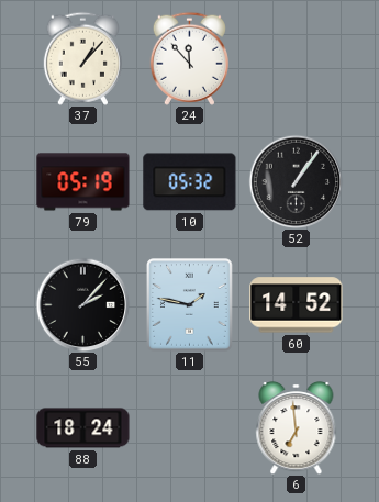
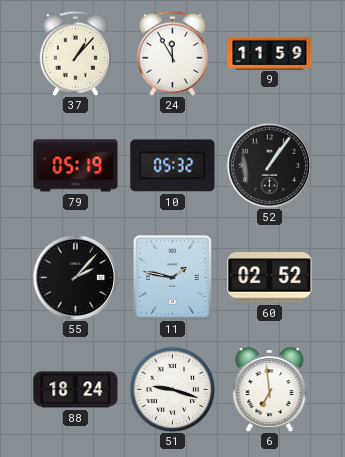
24: 11:53 -> 11:55
9: none -> 11:59
60: 14:52 -> 02:52
51: none -> 9:18
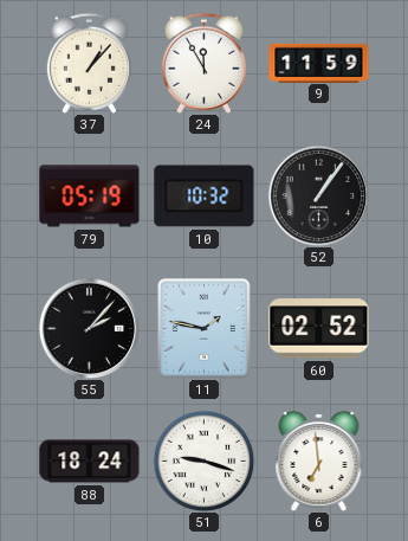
10: 05:32 -> 10:32
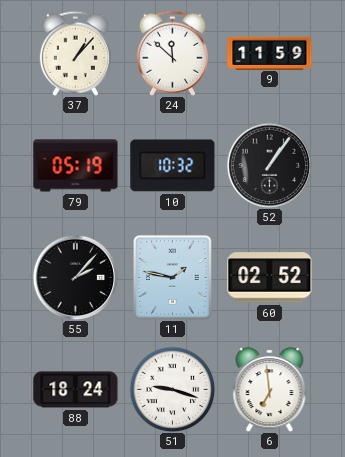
24: 11:55 -> 11:52
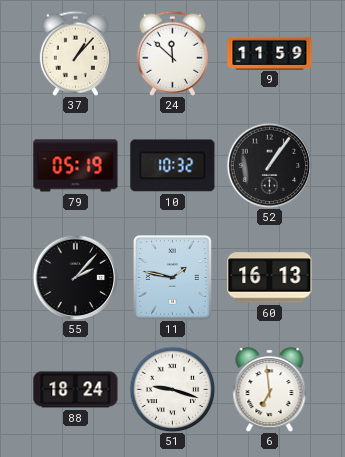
60: 02:52 -> 16:13
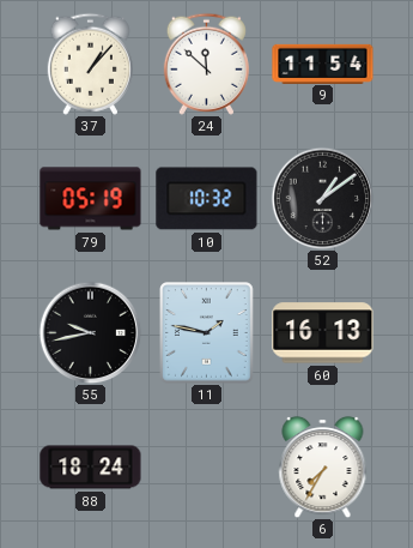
9: 11:59 -> 11:54
52: 1:06 -> 1:09
55: 2:07 -> 9:43
51: 9:18 -> none
6: 6:59 -> 7:35
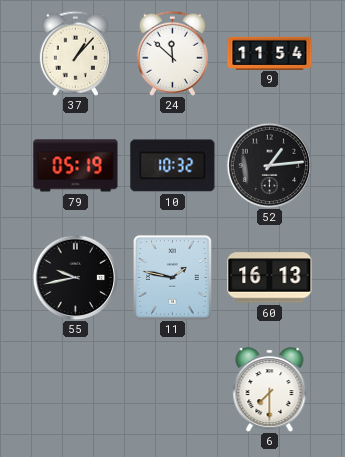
52: 1:09 -> 1:14
88: 18:24 -> none
6: 7:35 -> 7:30
